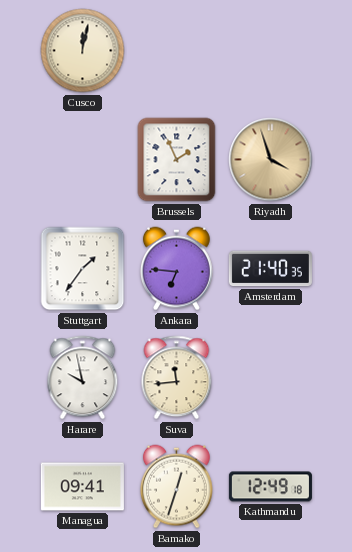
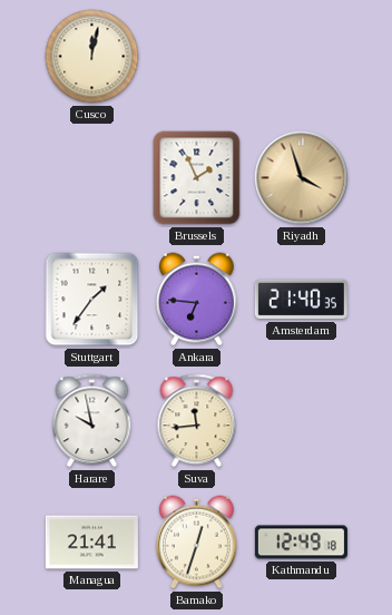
Managua: 09:41 -> 21:41
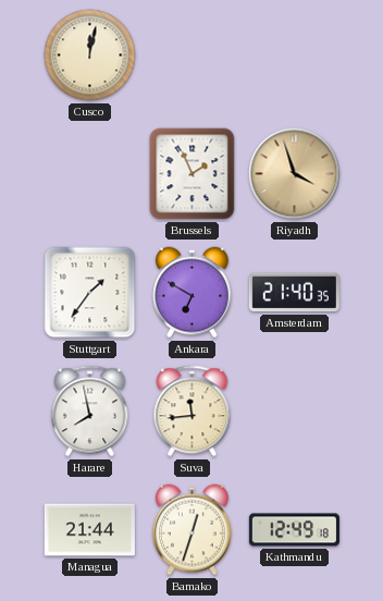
Ankara: 6:46 -> 6:50
Harare: 9:58 -> 7:58
Managua: 21:41 -> 21:44
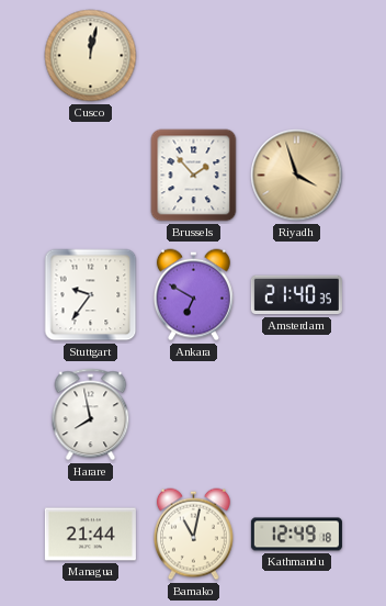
Brussels: 1:56 -> 1:53
Stuttgart: 1:36 -> 9:36
Suva: 11:44 -> none
Bamako: 12:33 -> 11:02
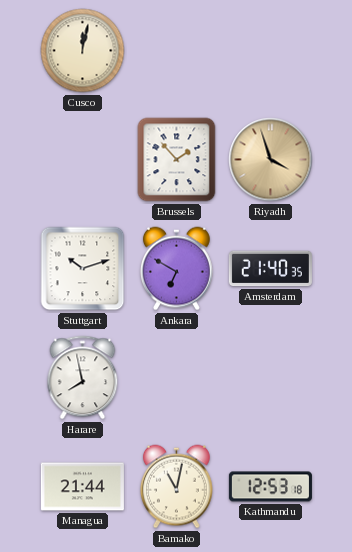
Stuttgart: 9:36 -> 10:12
Kathmandu: 12:49 -> 12:53
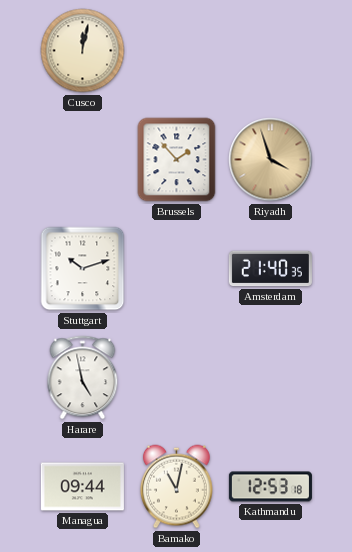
Ankara: 6:50 -> none
Harare: 7:58 -> 4:58
Managua: 21:44 -> 09:44
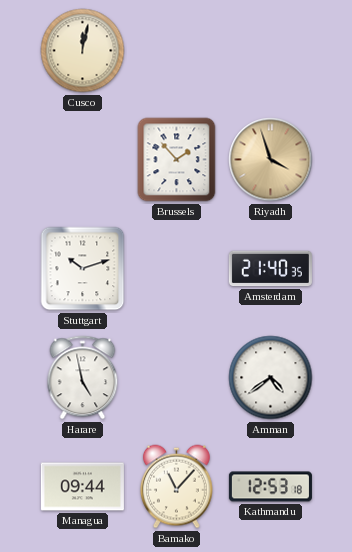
Amman: none -> 4:39
Bamako: 11:02 -> 11:07
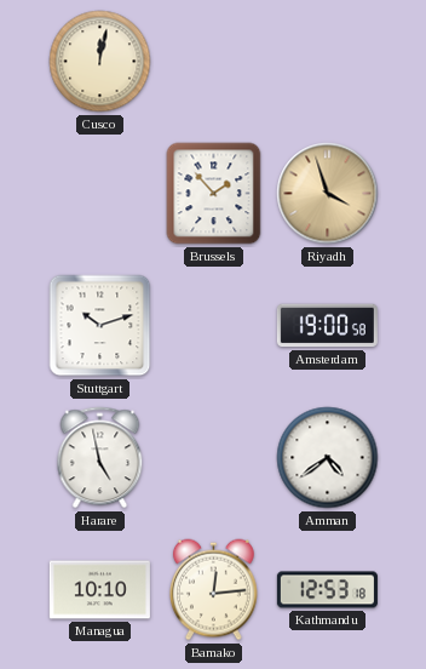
Amsterdam: 21:40 -> 19:00
Managua: 09:44 -> 10:10
Bamako: 11:07 -> 12:14
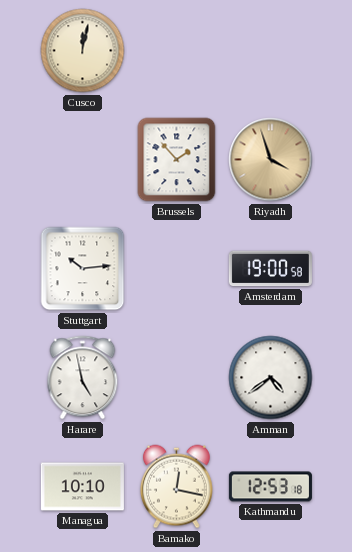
Stuttgart: 10:12 -> 10:14
Bamako: 12:14 -> 12:17
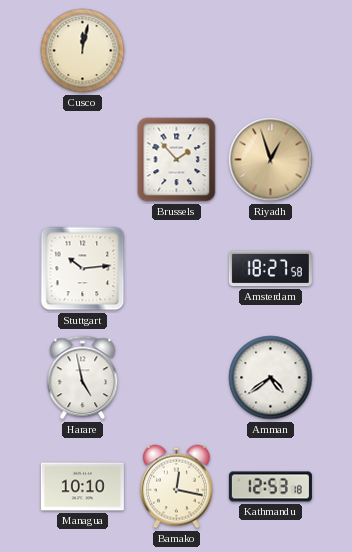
Riyadh: 3:57 -> 12:57
Amsterdam: 19:00 -> 18:27
